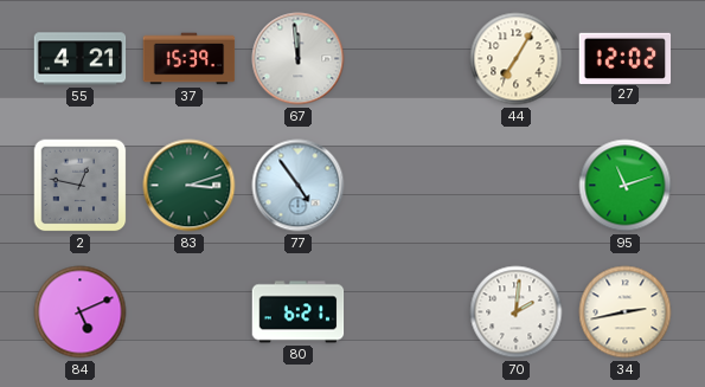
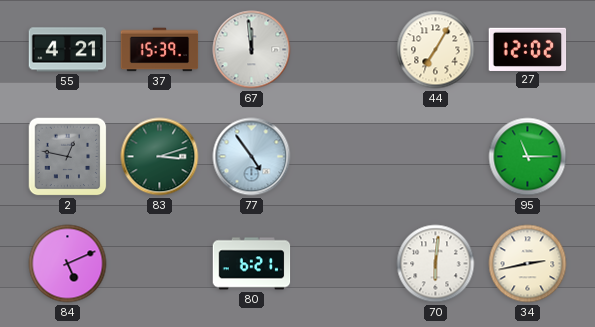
95: 11:12 -> 11:15
70: 2:01 -> 6:01
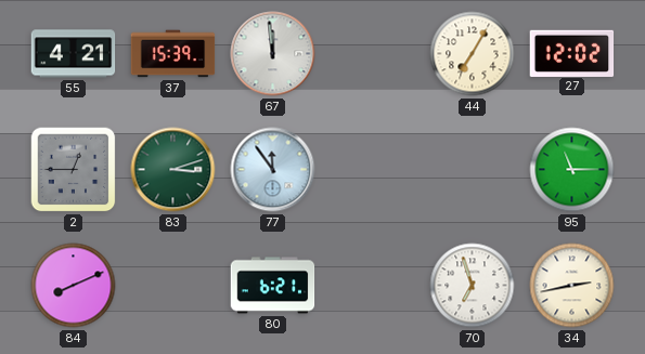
2: 12:47 -> 12:45
77: 4:54 -> 11:54
84: 5:11 -> 8:11
70: 6:01 -> 6:57
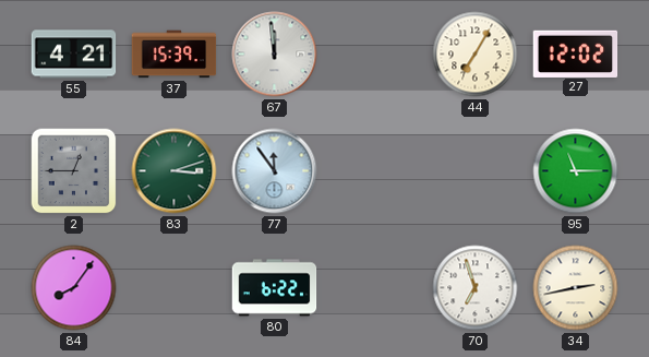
84: 8:11 -> 8:06
80: 6:21 -> 6:22
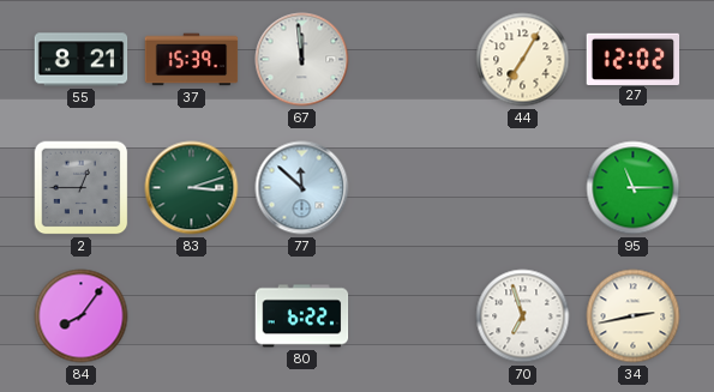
55: 4:21 -> 8:21
77: 11:54 -> 11:52
